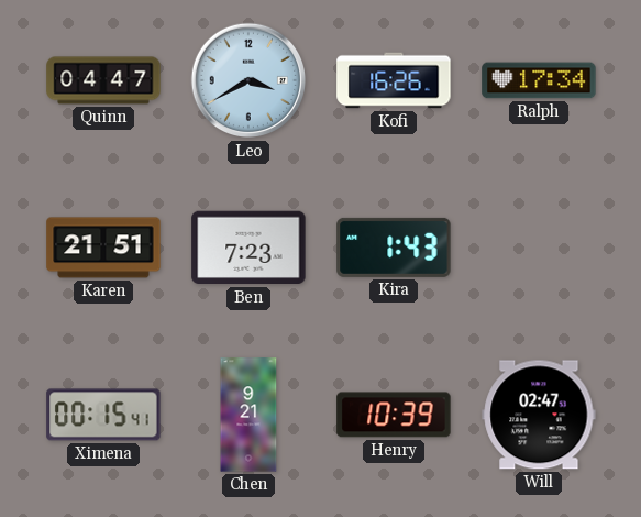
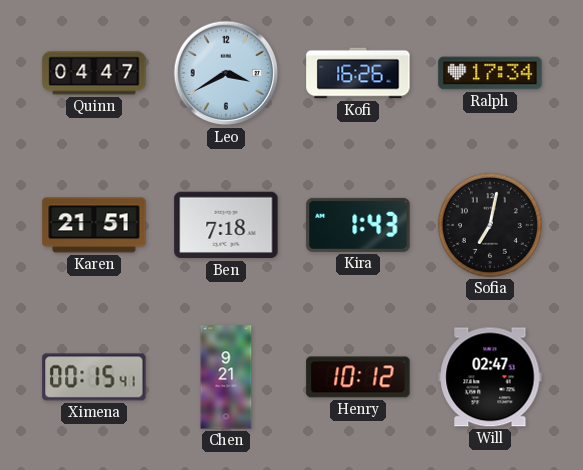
Ben: 7:23 -> 7:18
Sofia: none -> 7:02
Henry: 10:39 -> 10:12
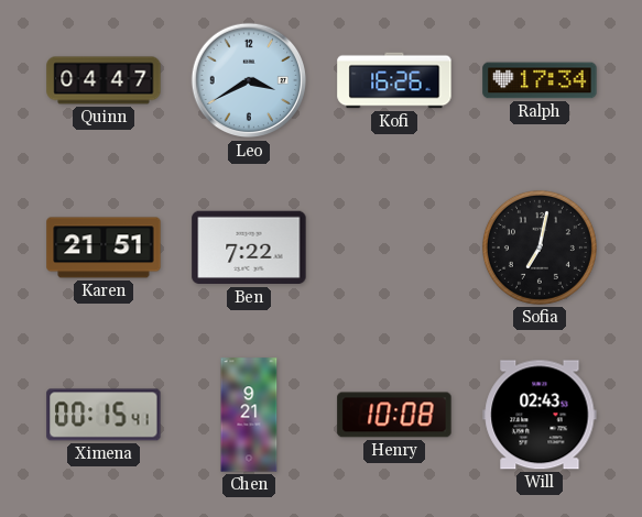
Ben: 7:18 -> 7:22
Kira: 1:43 -> none
Henry: 10:12 -> 10:08
Will: 02:47 -> 02:43
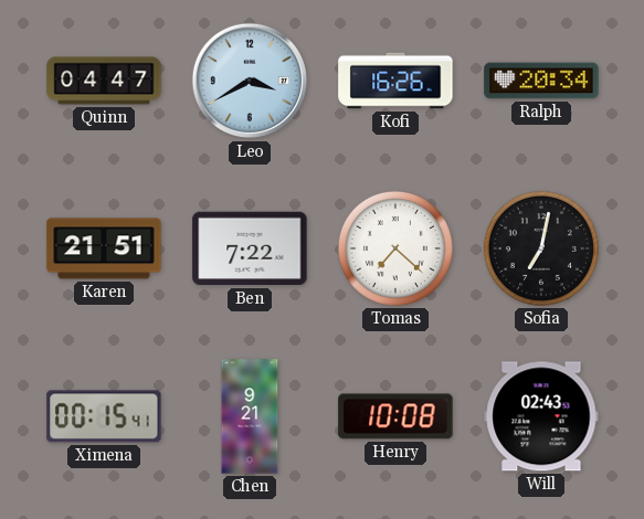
Ralph: 17:34 -> 20:34
Tomas: none -> 7:22
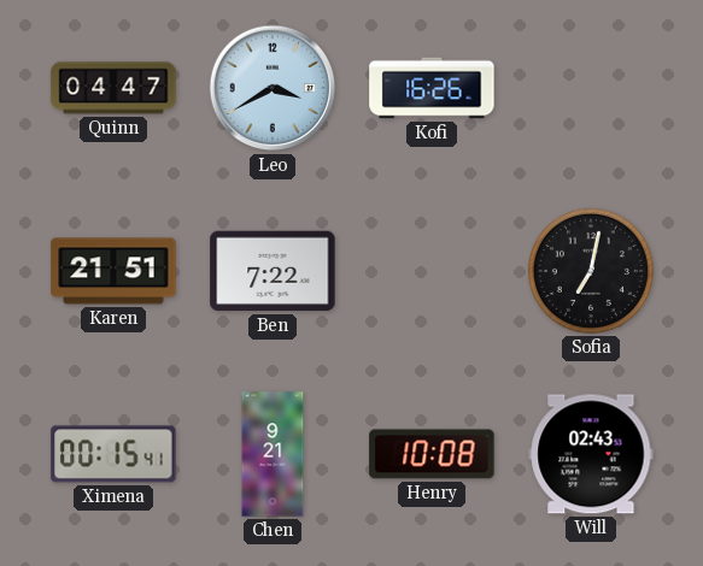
Ralph: 20:34 -> none
Tomas: 7:22 -> none
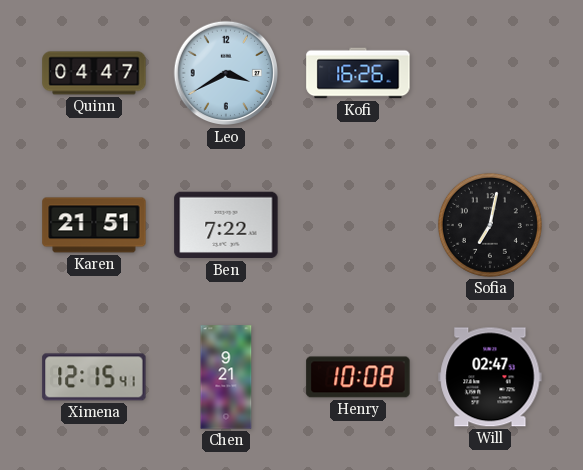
Ximena: 00:15 -> 12:15
Will: 02:43 -> 02:47
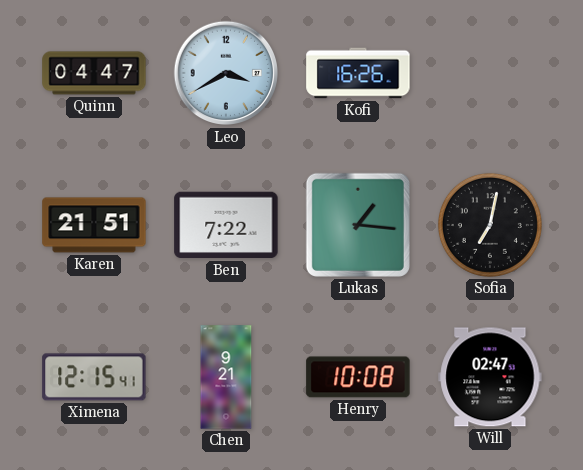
Lukas: none -> 1:16
